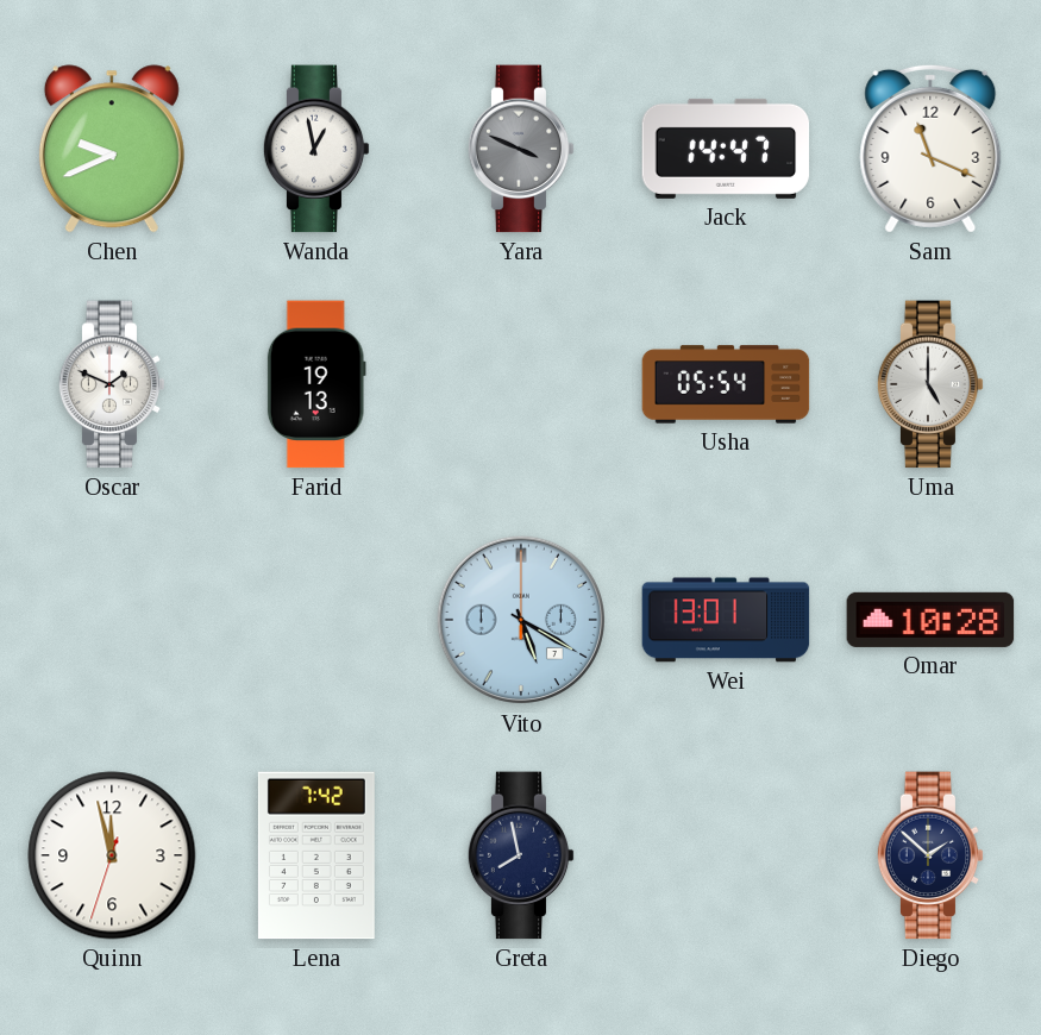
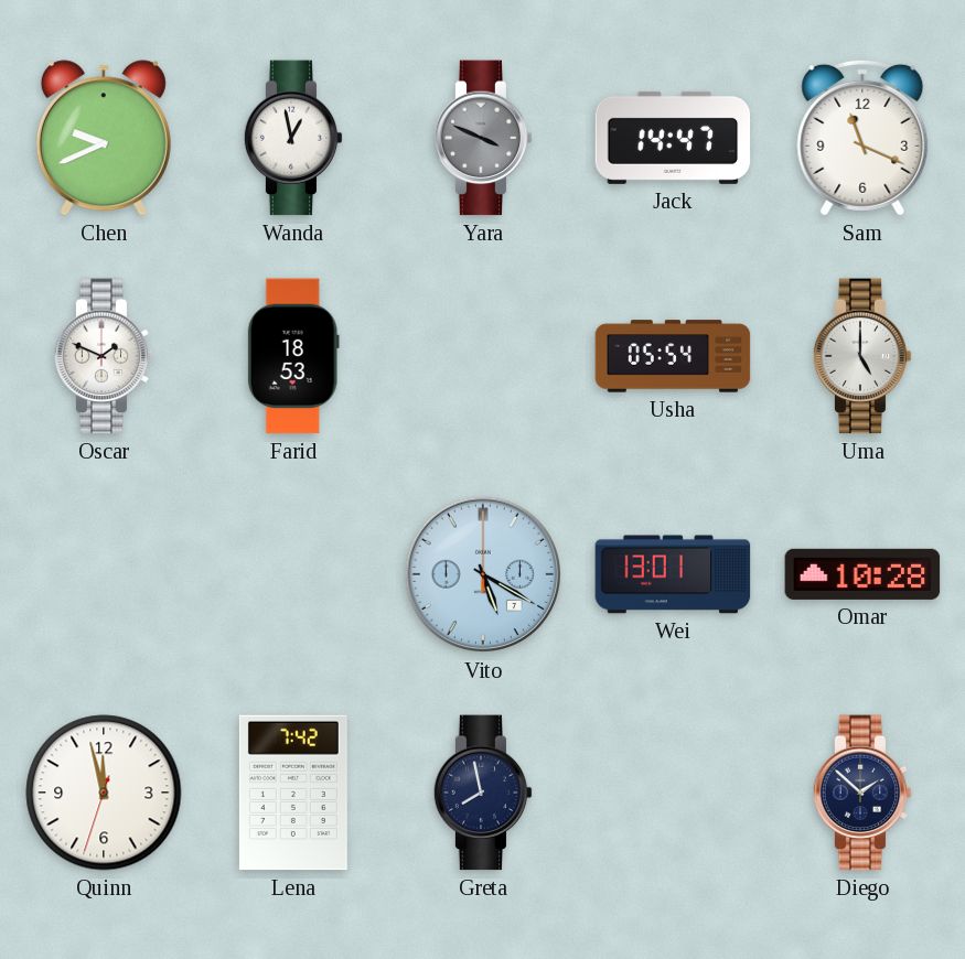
Farid: 19:13 -> 18:53
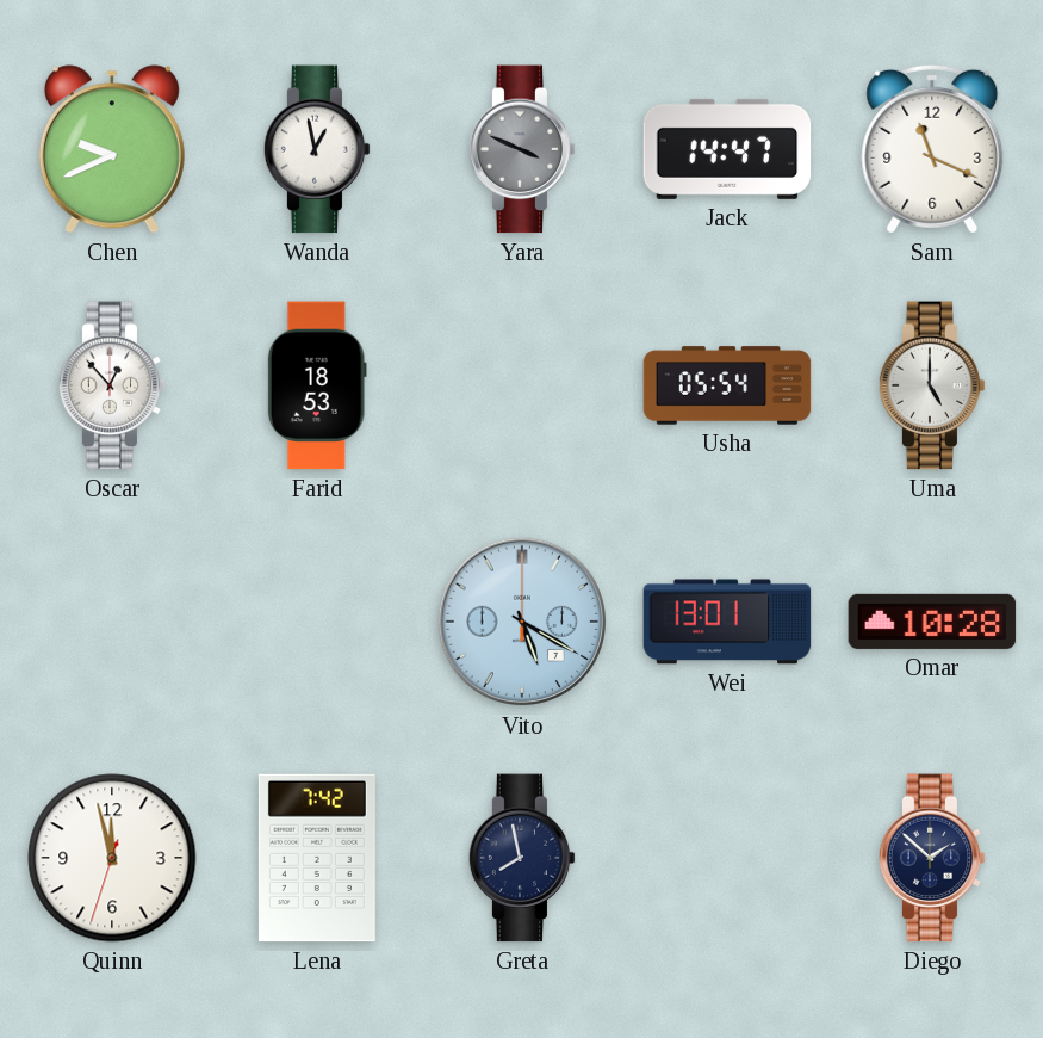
Oscar: 1:49 -> 12:53
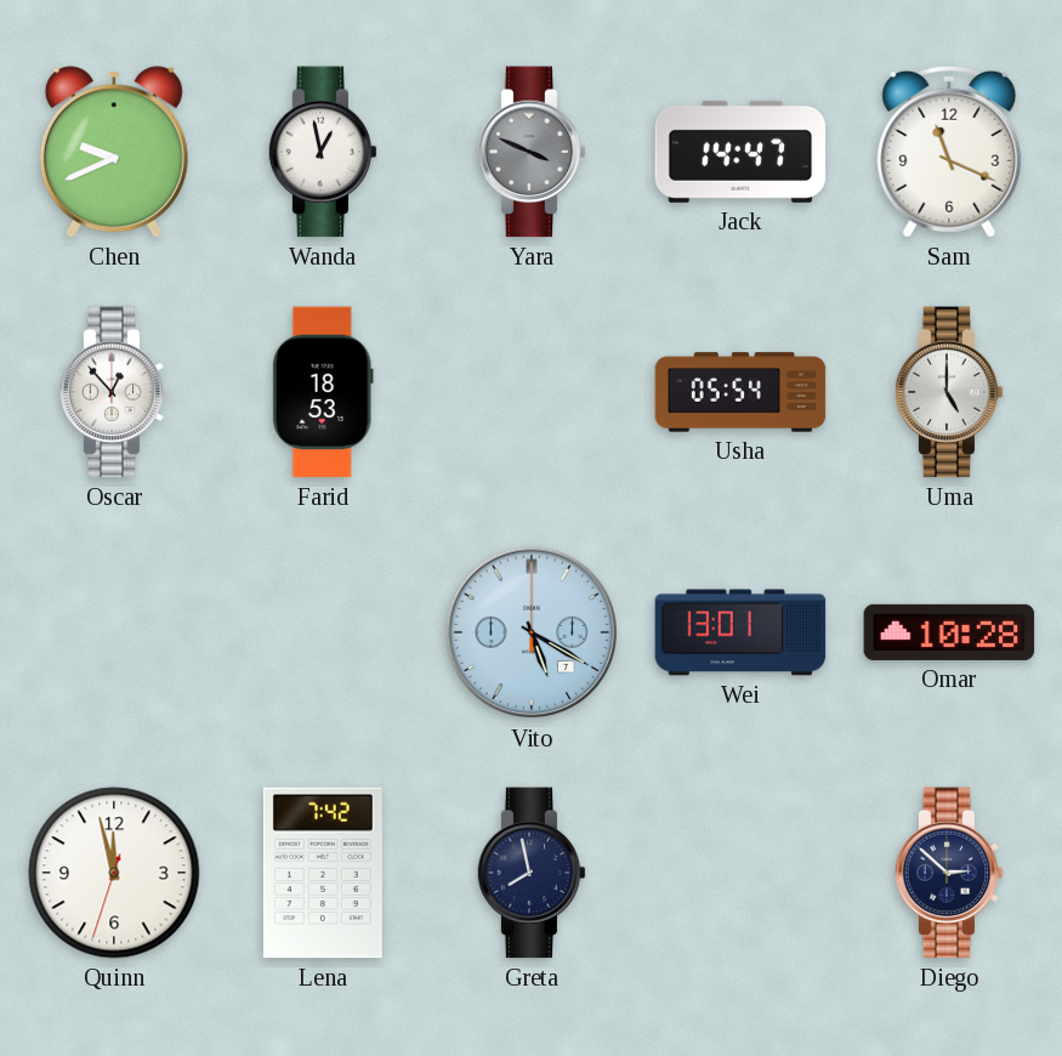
Diego: 1:52 -> 2:52
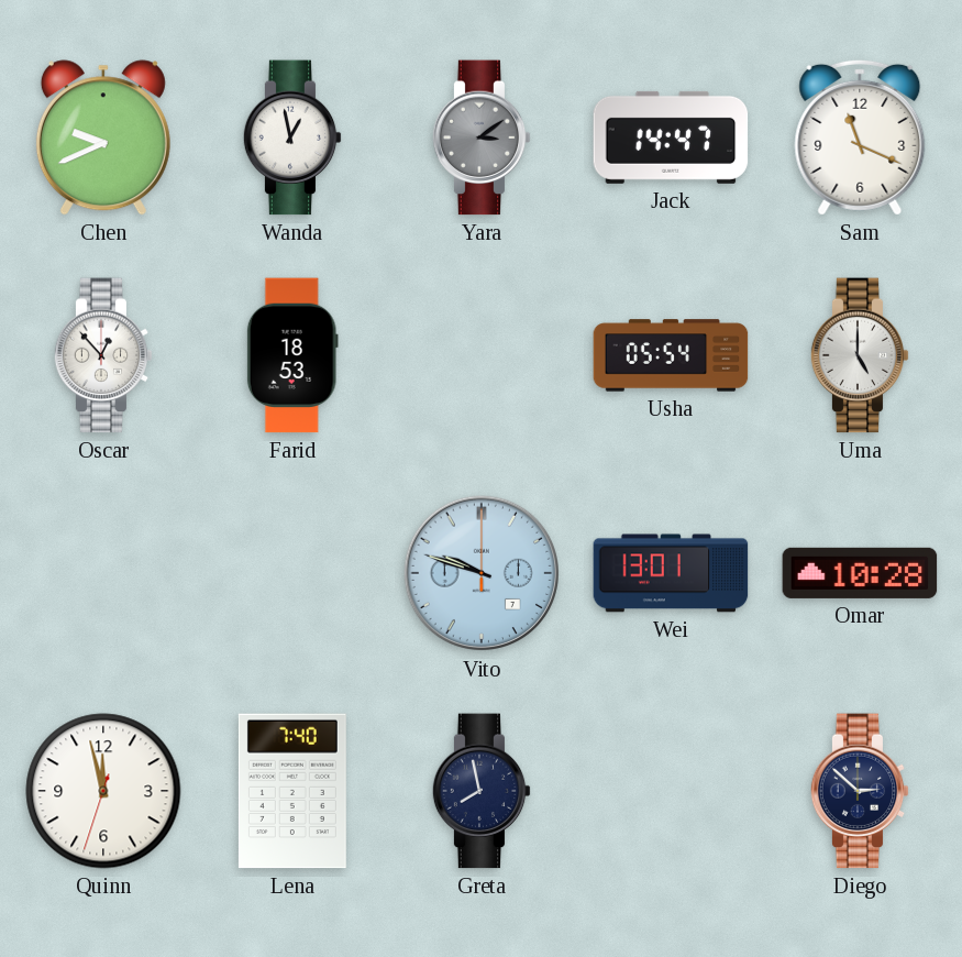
Yara: 3:49 -> 3:09
Vito: 5:20 -> 9:48
Lena: 7:42 -> 7:40
